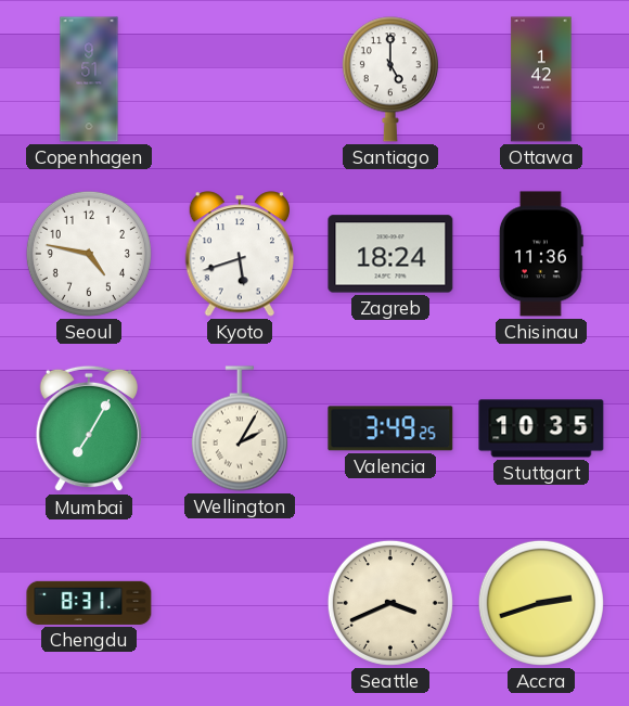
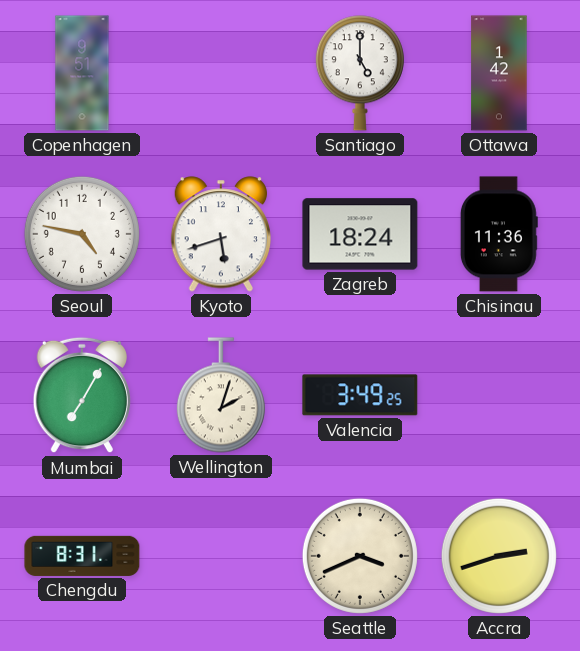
Wellington: 2:05 -> 2:03
Stuttgart: 10:35 -> none
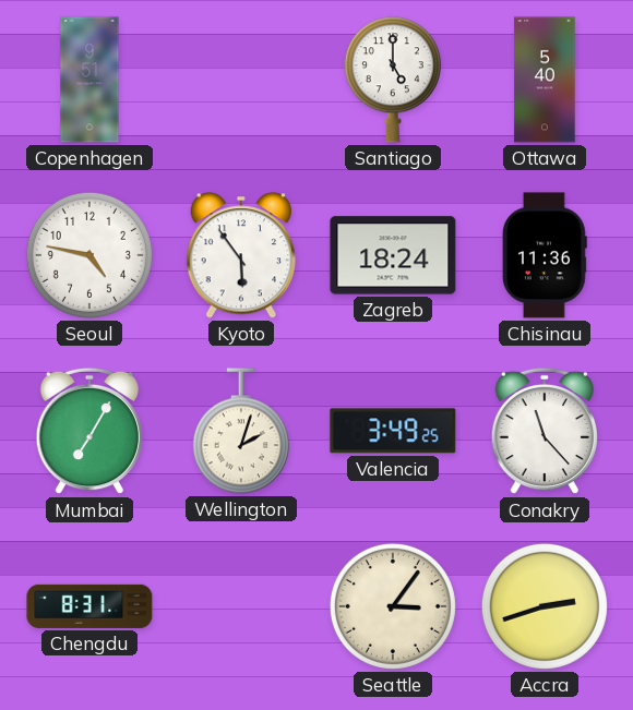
Ottawa: 1:42 -> 5:40
Kyoto: 5:42 -> 5:54
Conakry: none -> 11:23
Seattle: 3:41 -> 3:06
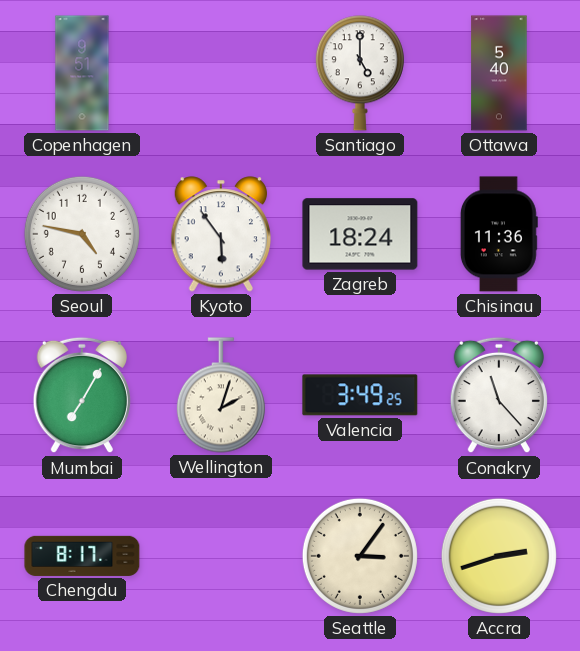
Chengdu: 8:31 -> 8:17
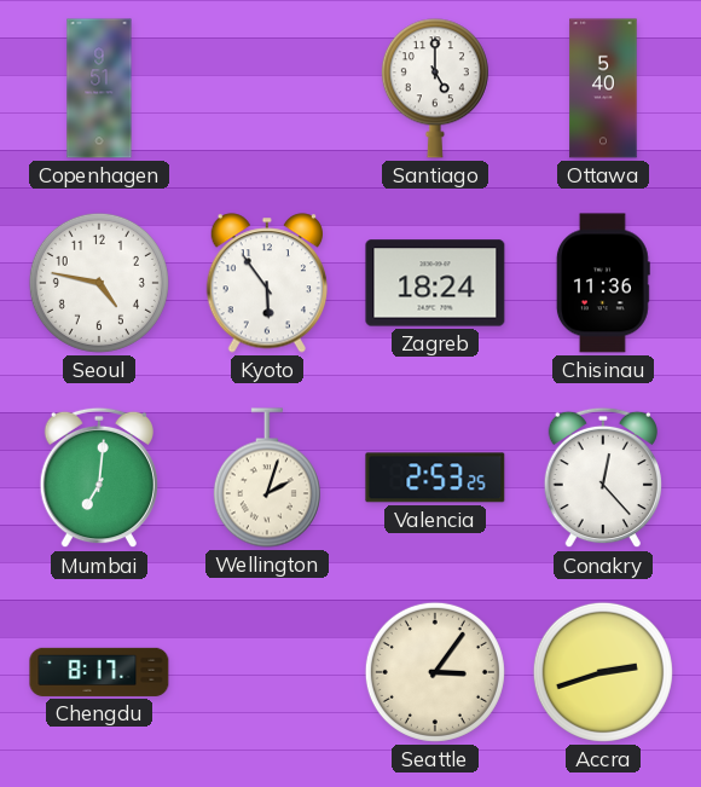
Mumbai: 7:05 -> 7:01
Valencia: 3:49 -> 2:53
Conakry: 11:23 -> 12:23
